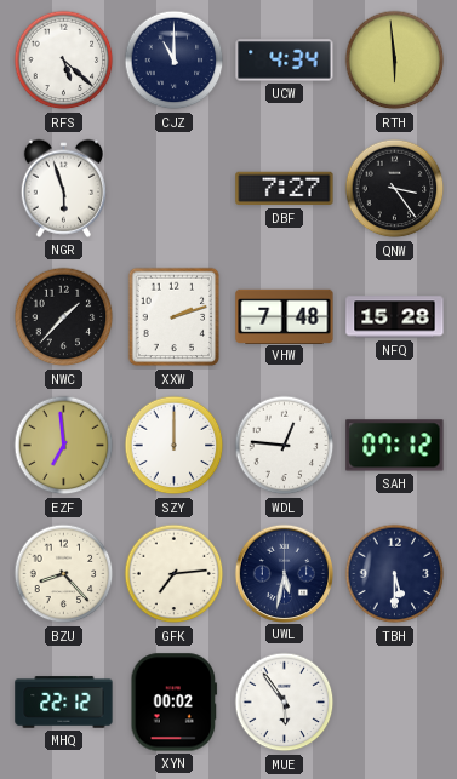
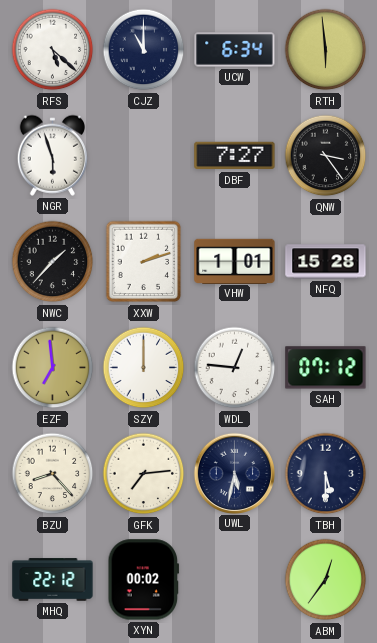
UCW: 4:34 -> 6:34
VHW: 7:48 -> 1:01
MUE: 5:54 -> none
ABM: none -> 12:36
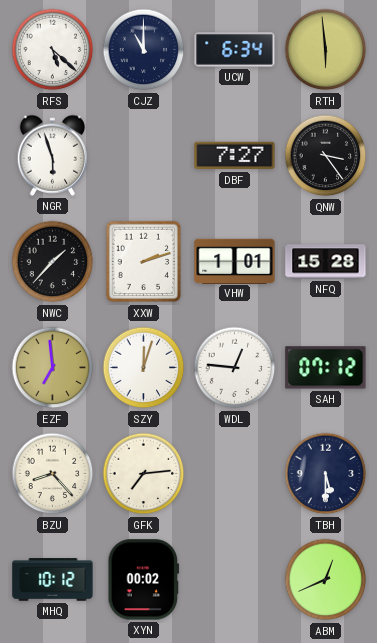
SZY: 12:00 -> 12:03
UWL: 5:32 -> none
MHQ: 22:12 -> 10:12
ABM: 12:36 -> 12:41
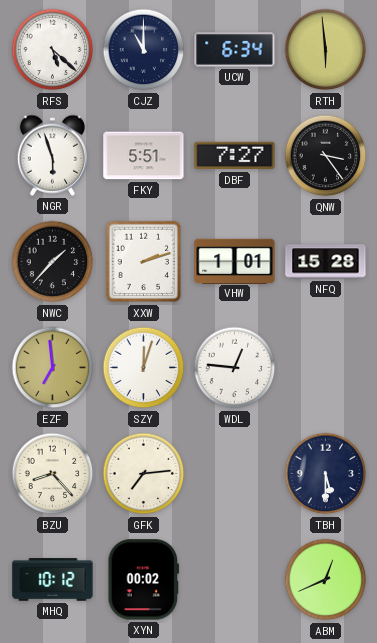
FKY: none -> 5:51
SAH: 07:12 -> none
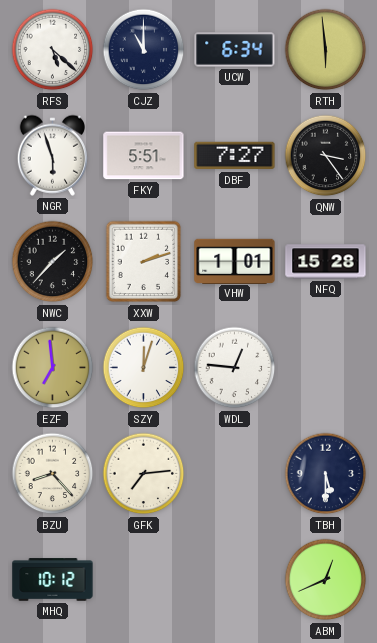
XYN: 00:02 -> none
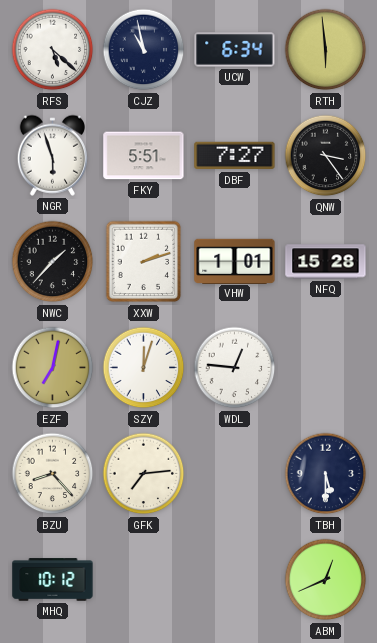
CJZ: 11:00 -> 10:58
EZF: 6:59 -> 7:02
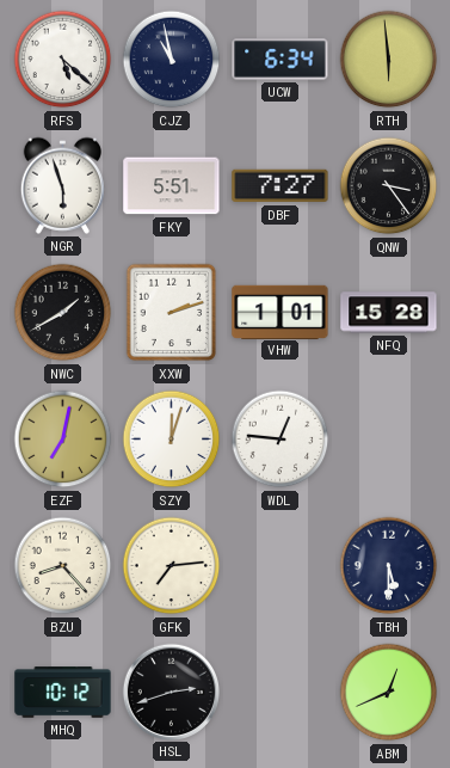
NWC: 1:37 -> 1:40
HSL: none -> 2:42
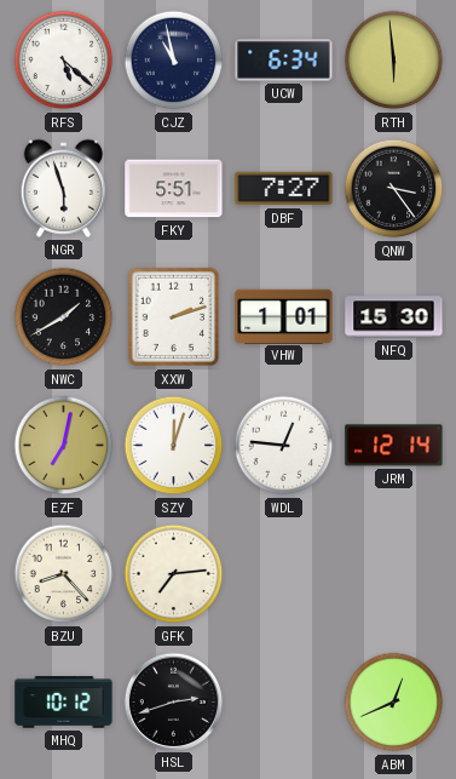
NFQ: 15:28 -> 15:30
JRM: none -> 12:14
TBH: 5:30 -> none
